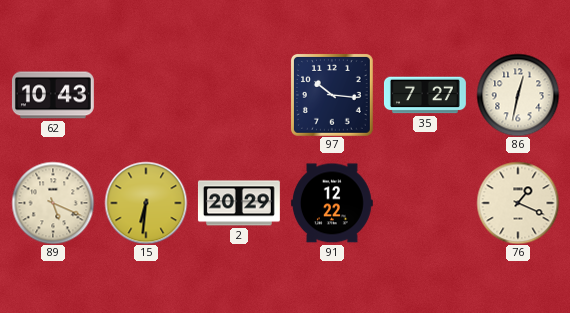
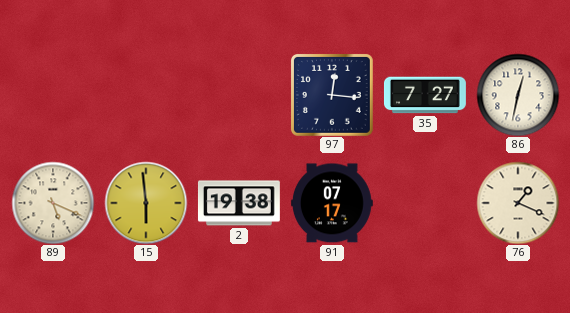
62: 10:43 -> none
97: 10:16 -> 12:16
15: 6:31 -> 5:59
2: 20:29 -> 19:38
91: 12:22 -> 07:17
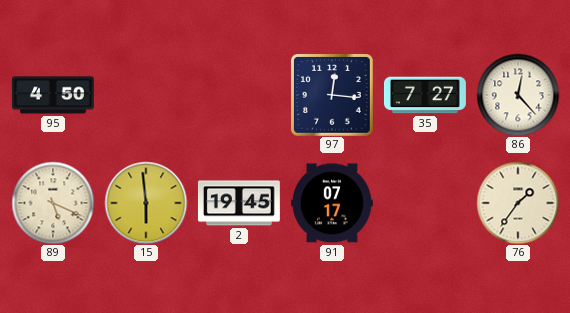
95: none -> 4:50
86: 12:32 -> 12:23
2: 19:38 -> 19:45
76: 1:19 -> 1:36
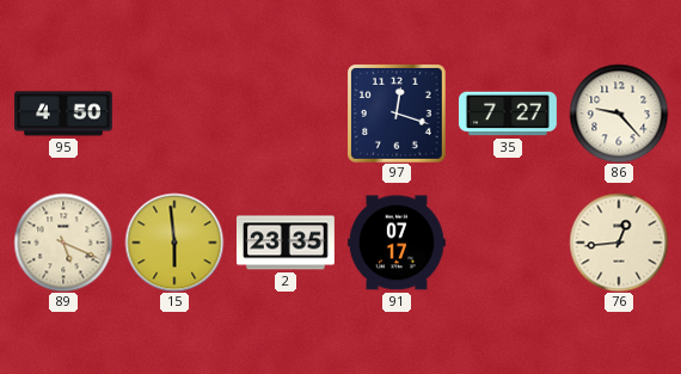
97: 12:16 -> 12:18
86: 12:23 -> 9:23
2: 19:45 -> 23:35
76: 1:36 -> 12:44
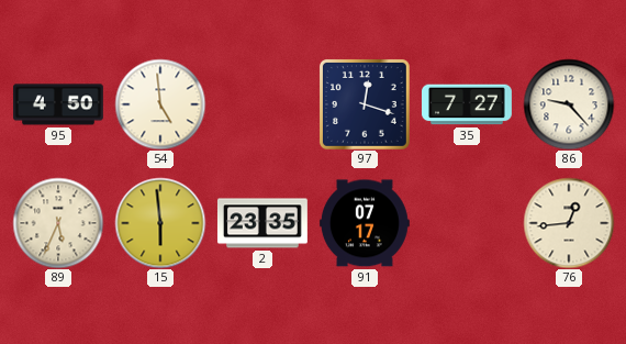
54: none -> 4:59
89: 5:19 -> 5:34
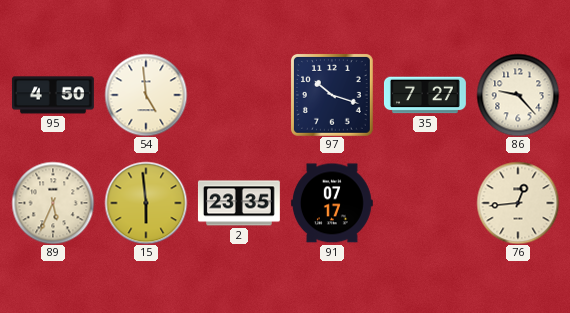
97: 12:18 -> 10:18
